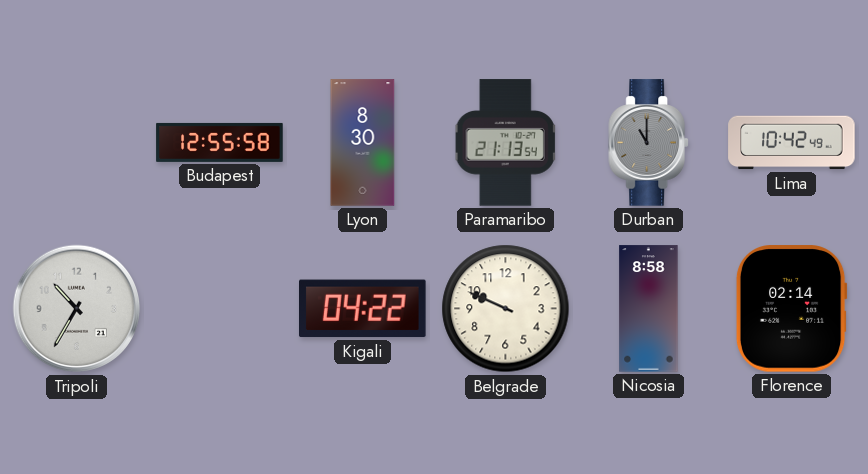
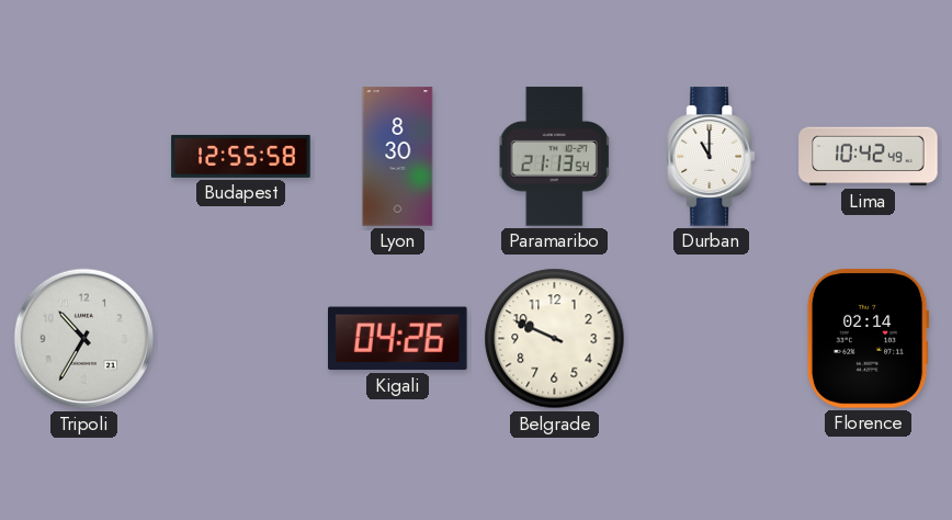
Durban dial: grey -> white
Kigali: 04:22 -> 04:26
Nicosia: 8:58 -> none
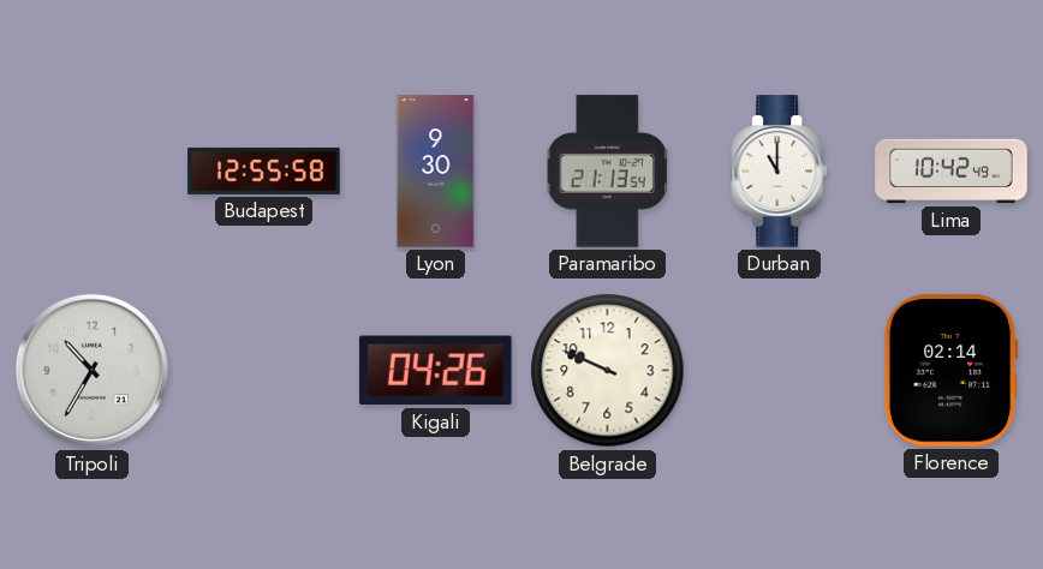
Lyon: 8:30 -> 9:30
